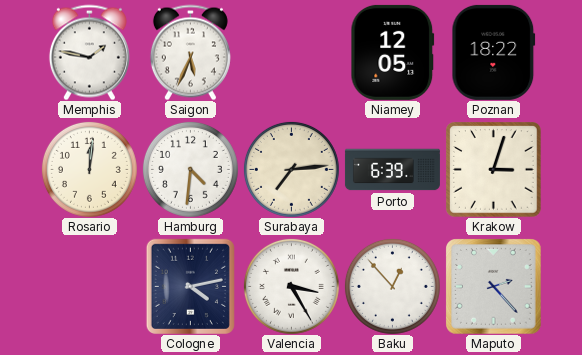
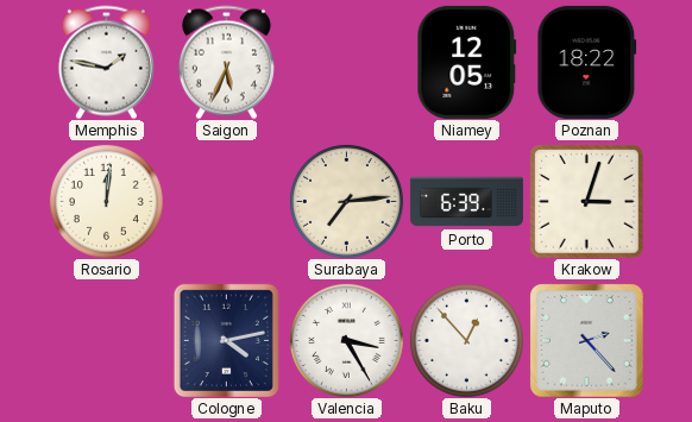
Hamburg: 4:31 -> none
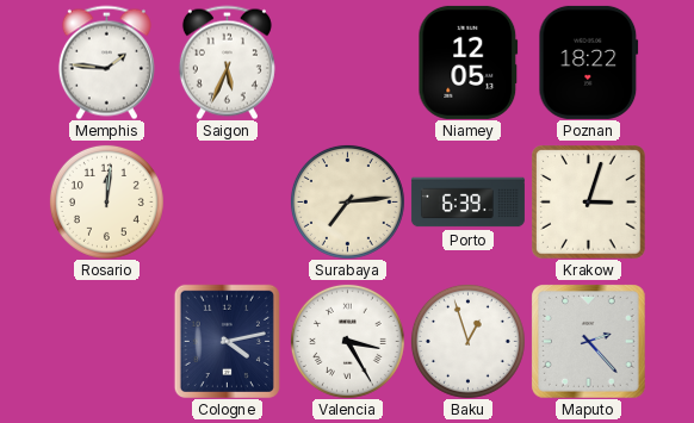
Memphis: 1:47 -> 1:46
Baku: 12:53 -> 12:57
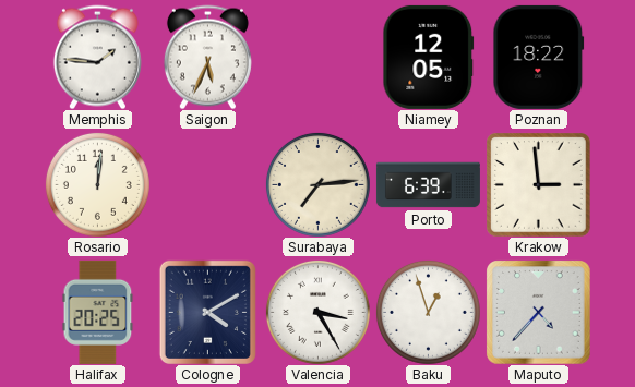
Krakow: 3:03 -> 2:59
Halifax: none -> 20:25
Cologne: 4:13 -> 4:10
Maputo: 2:23 -> 4:37
